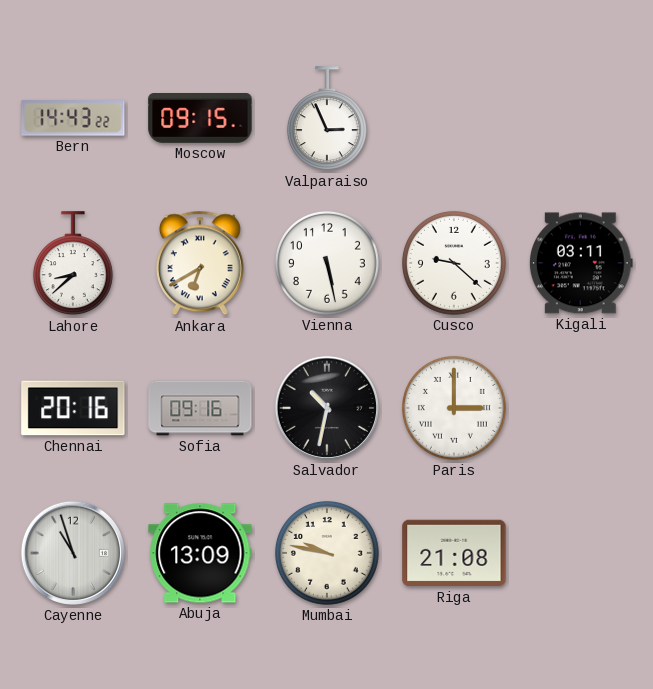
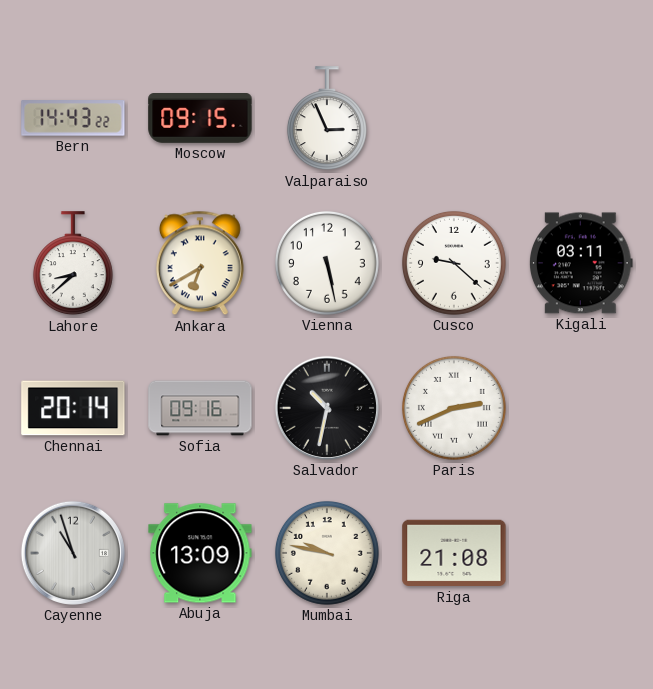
Chennai: 20:16 -> 20:14
Paris: 3:00 -> 2:41
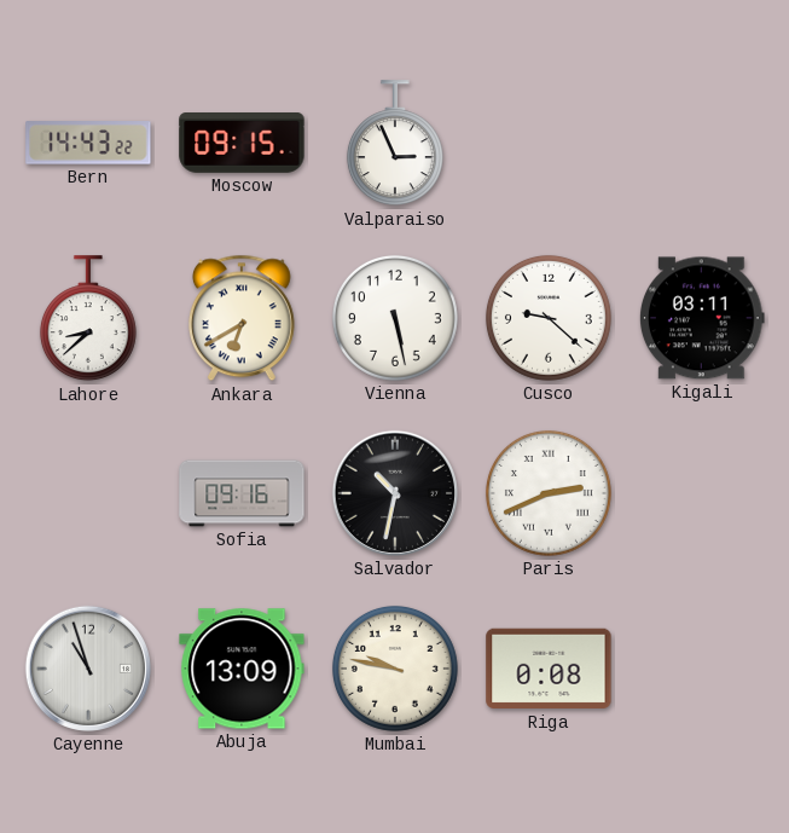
Chennai: 20:14 -> none
Riga: 21:08 -> 0:08
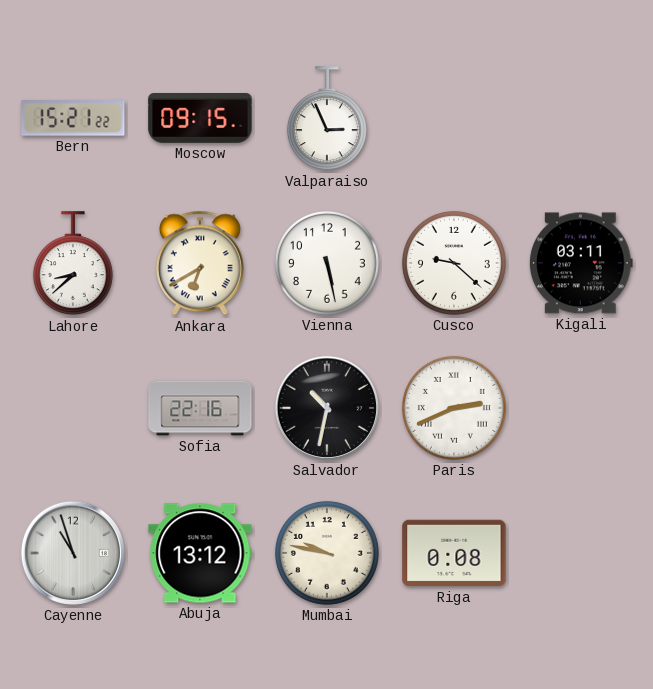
Bern: 14:43 -> 15:21
Sofia: 09:16 -> 22:16
Abuja: 13:09 -> 13:12
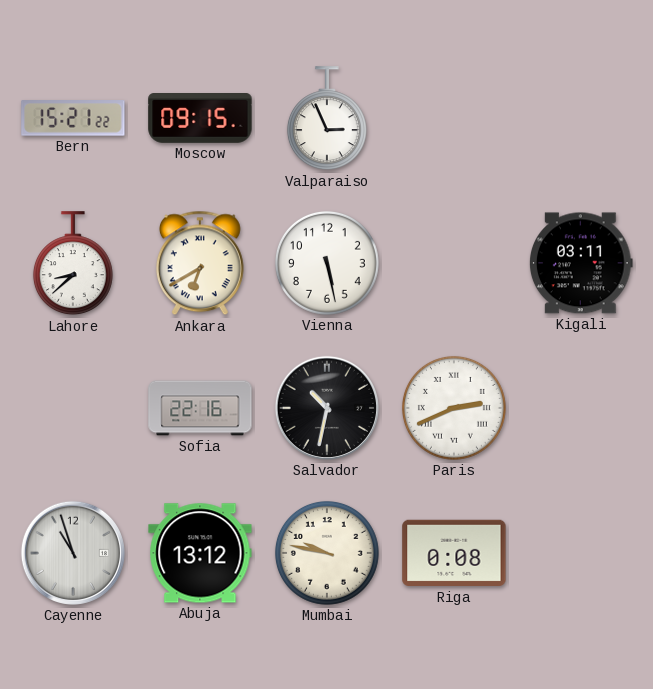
Cusco: 9:22 -> none
